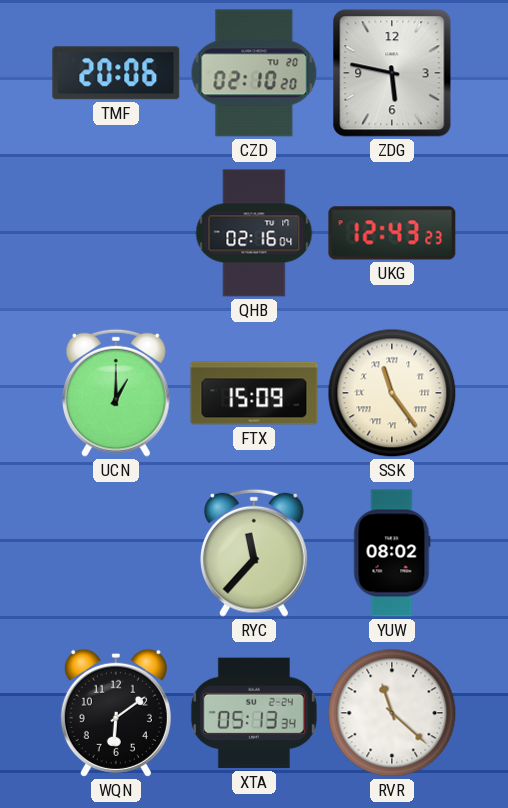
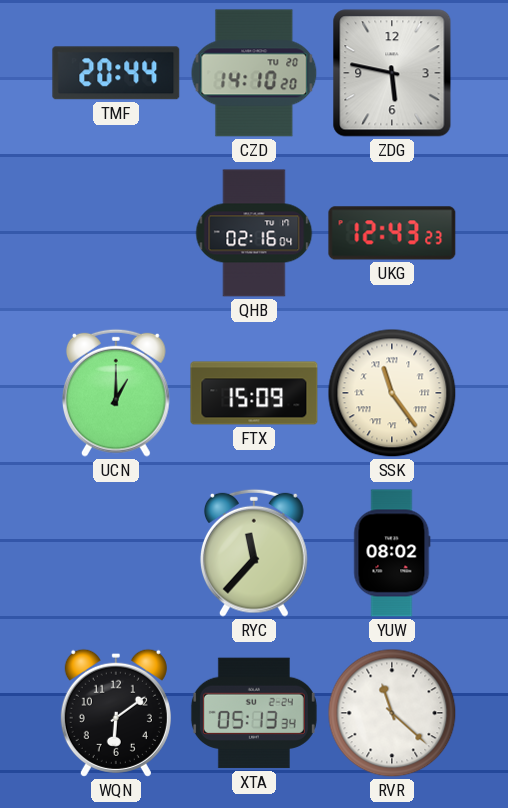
TMF: 20:06 -> 20:44
CZD: 02:10 -> 14:10
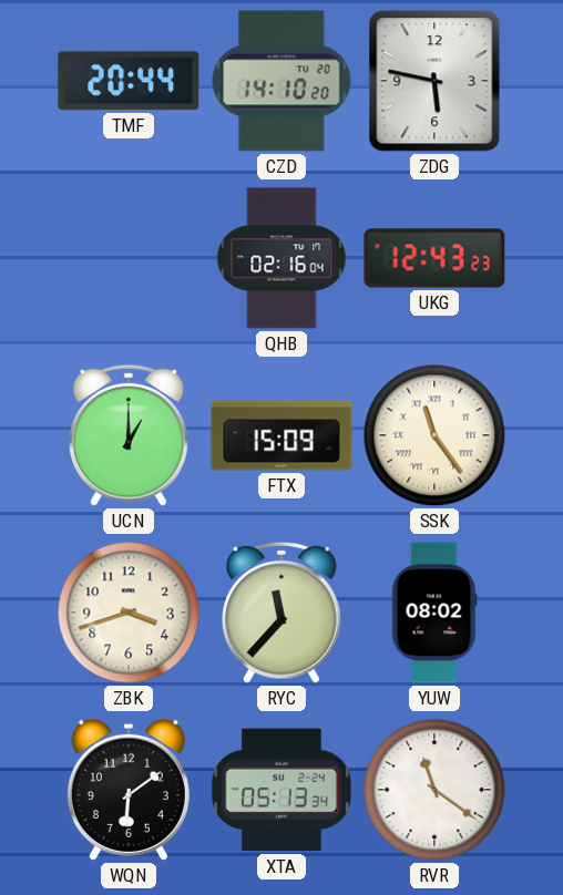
ZBK: none -> 3:42
RVR: 11:22 -> 11:21
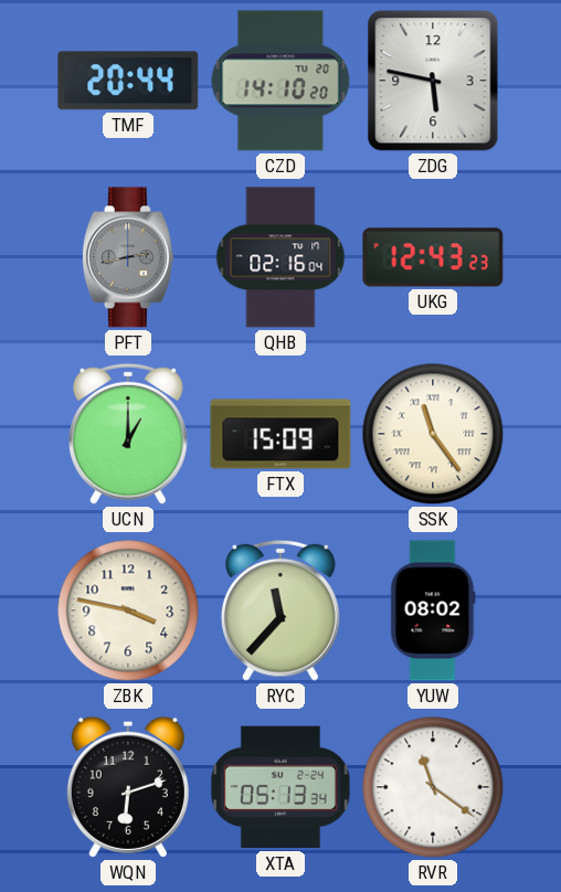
PFT: none -> 2:43
ZBK: 3:42 -> 3:47
WQN: 6:09 -> 6:12
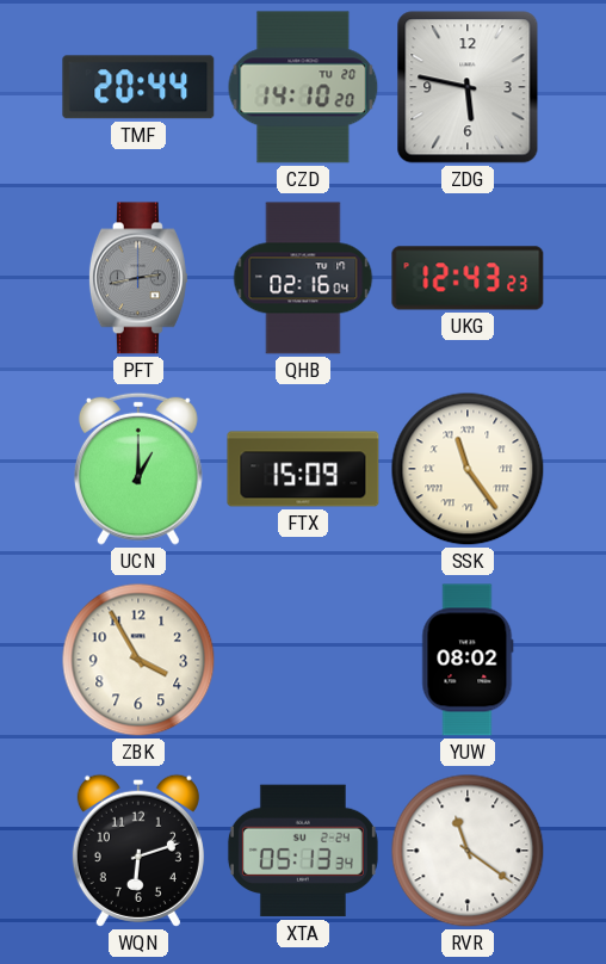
ZBK: 3:47 -> 3:55
RYC: 11:37 -> none
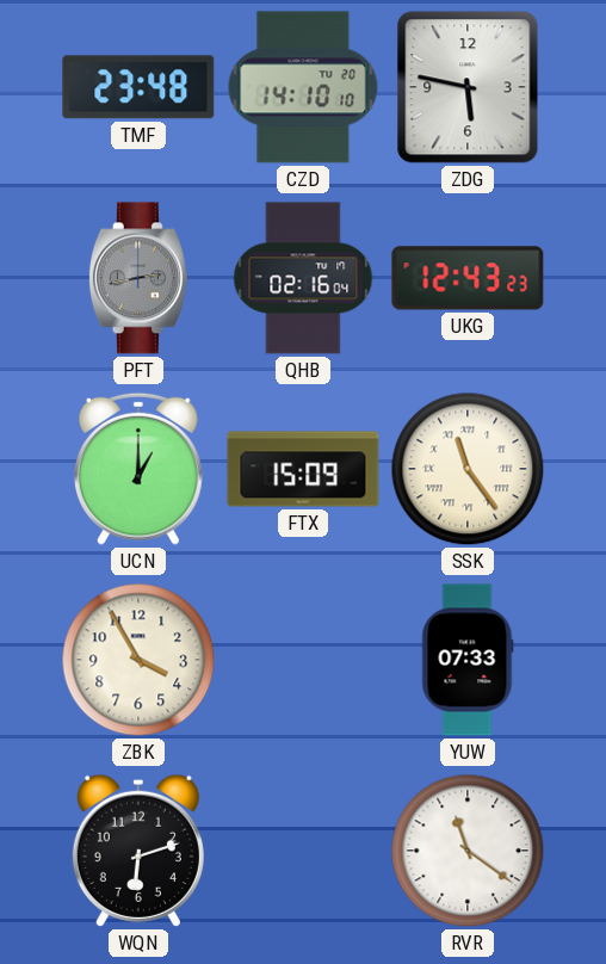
TMF: 20:44 -> 23:48
CZD: 14:10:20 -> 14:10:10
YUW: 08:02 -> 07:33
XTA: 05:13 -> none
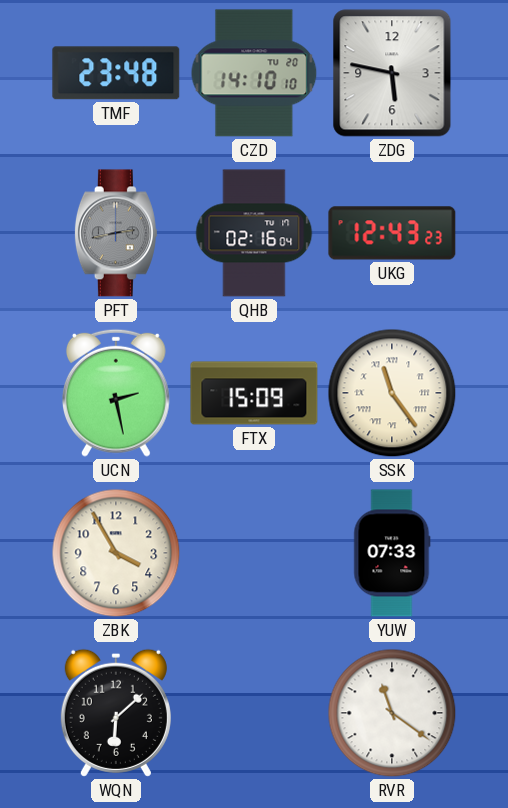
UCN: 1:00 -> 2:28
WQN: 6:12 -> 6:08
